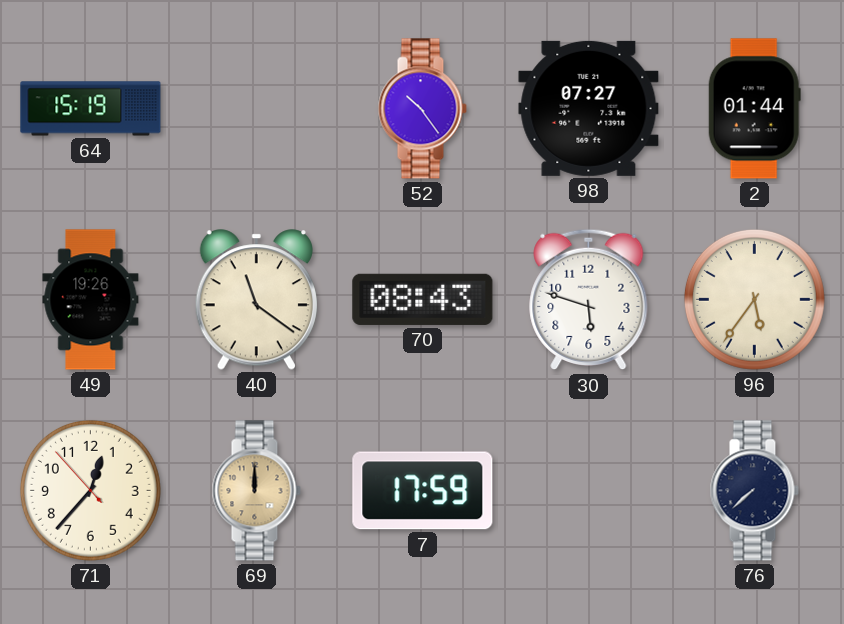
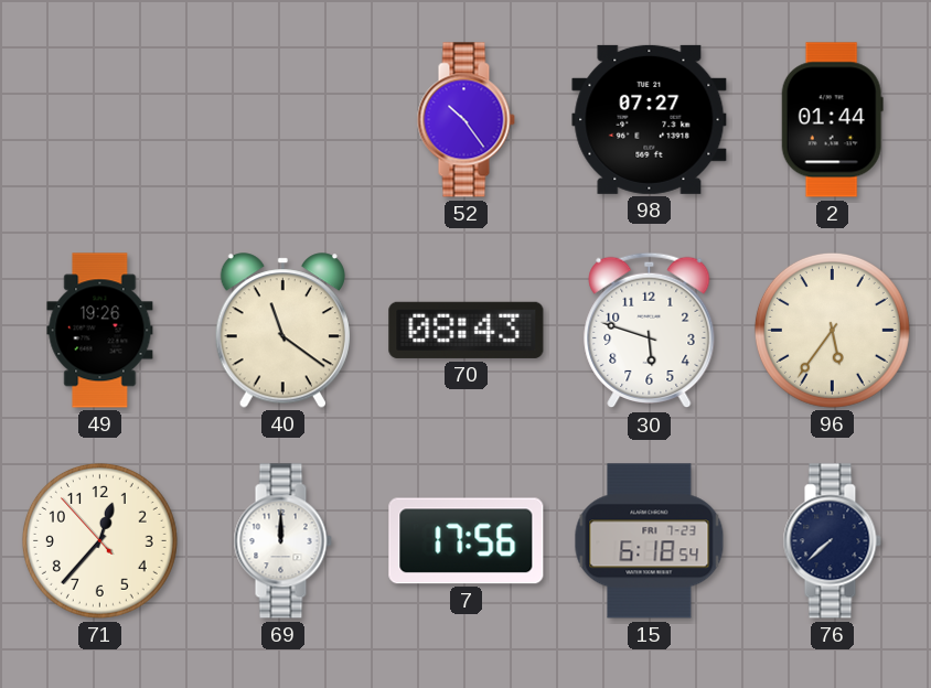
64: 15:19 -> none
69 dial: champagne -> white
7: 17:59 -> 17:56
15: none -> 6:18
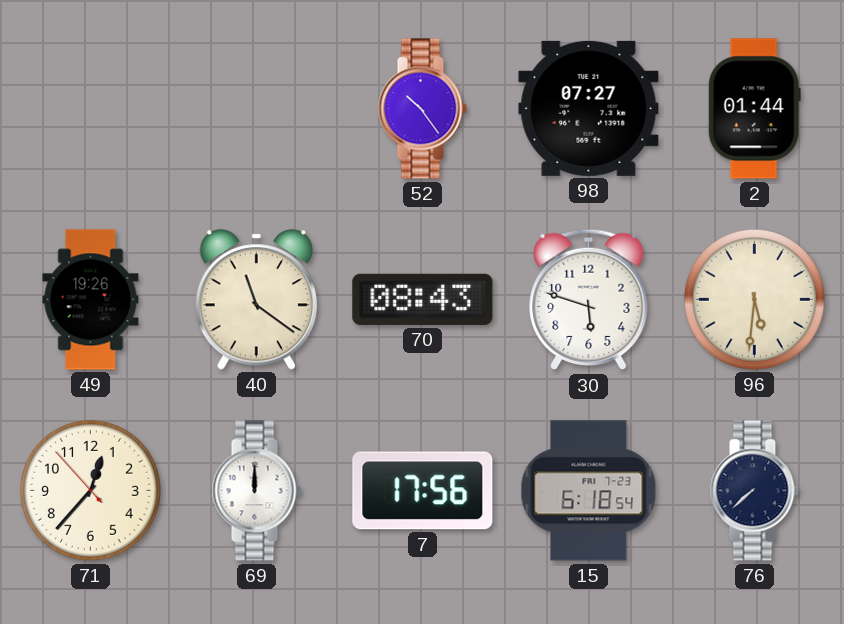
96: 5:36 -> 5:31
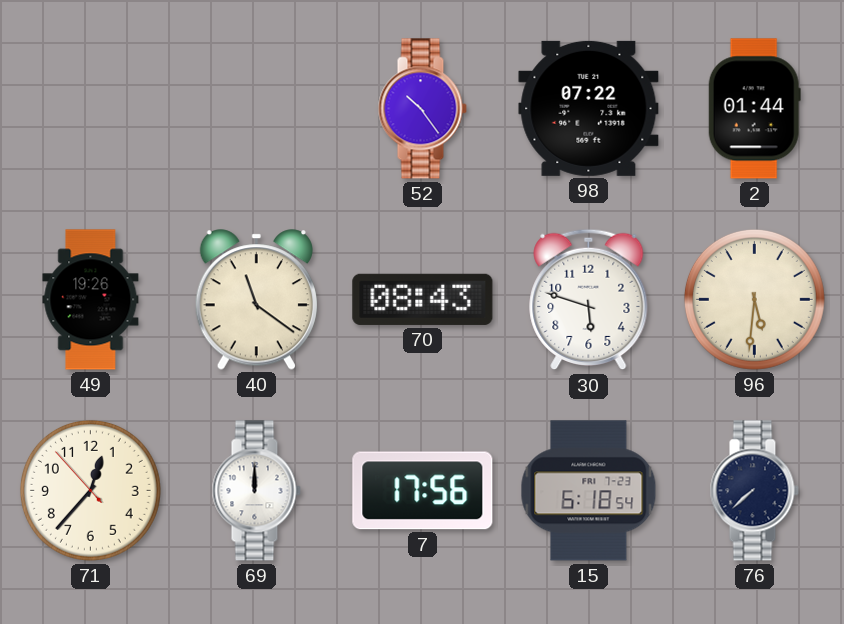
98: 07:27 -> 07:22
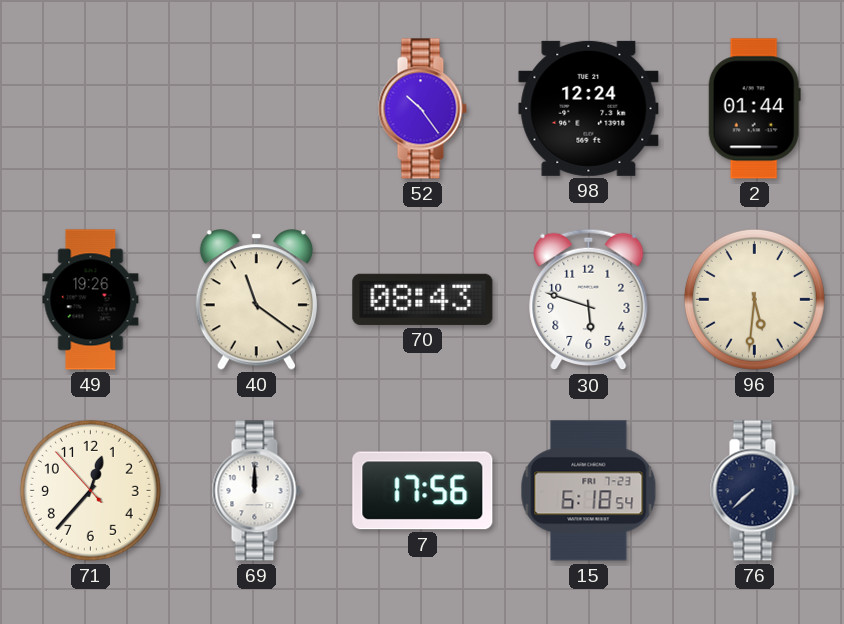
98: 07:22 -> 12:24
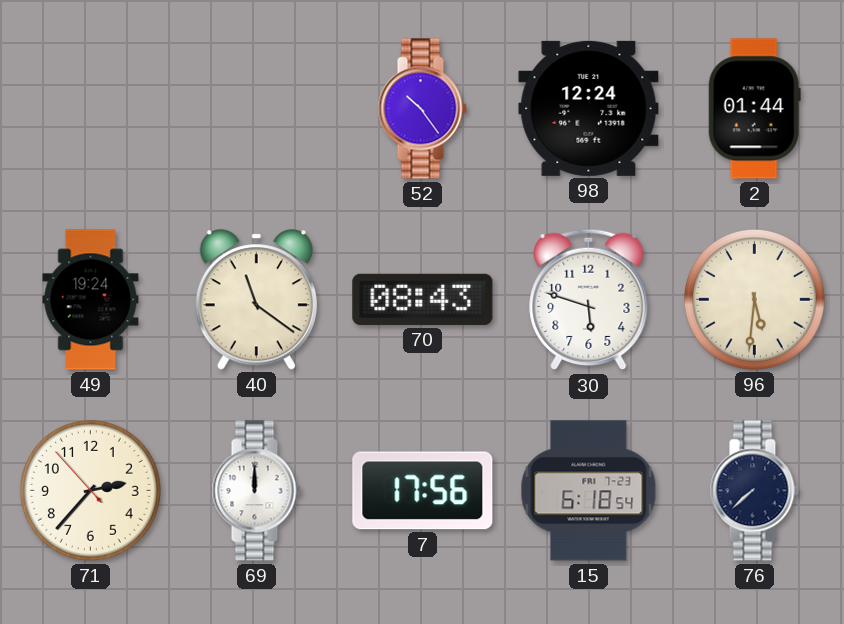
49: 19:26 -> 19:24
71: 12:36 -> 2:36
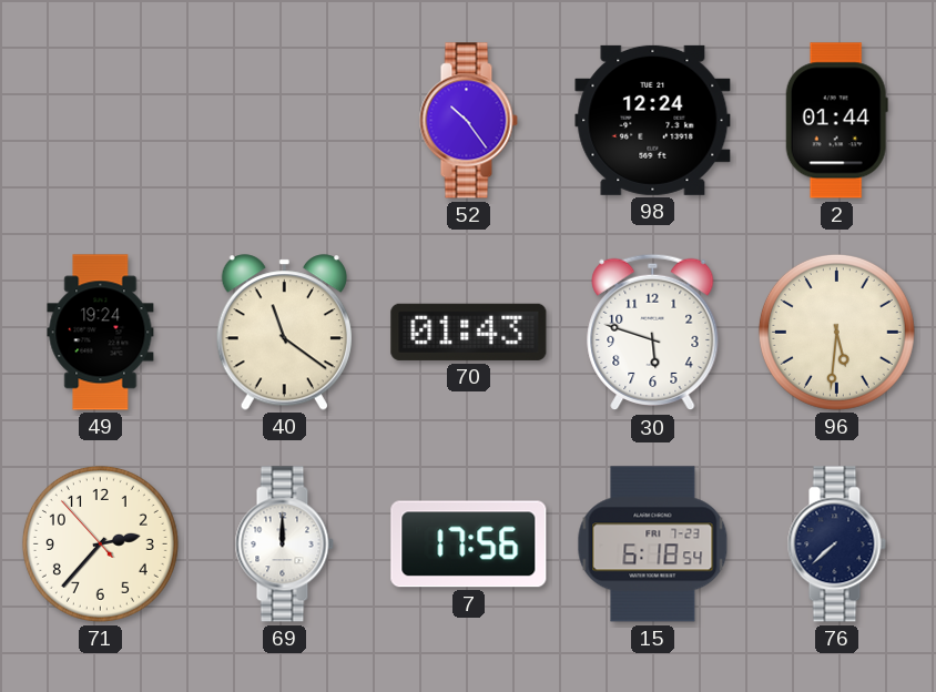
70: 08:43 -> 01:43
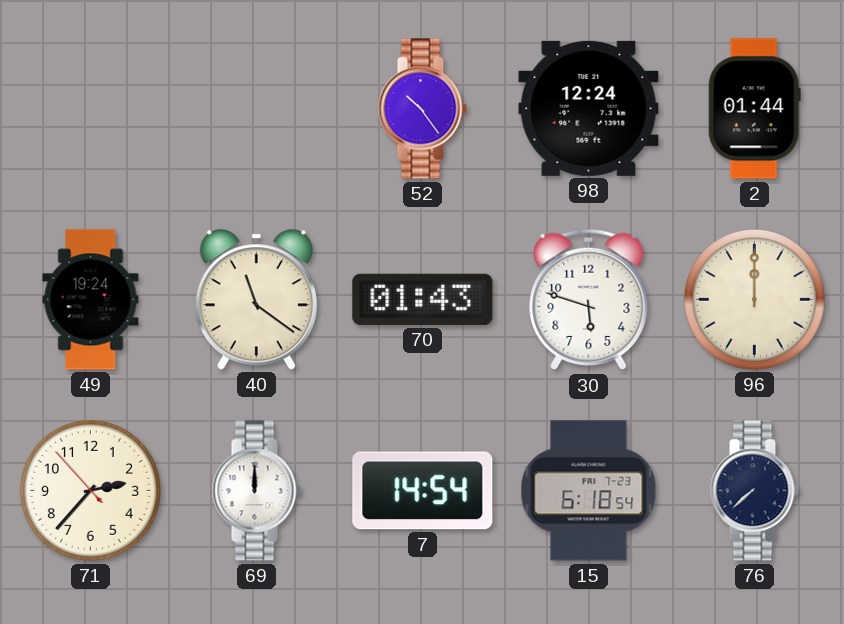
96: 5:31 -> 12:00
7: 17:56 -> 14:54
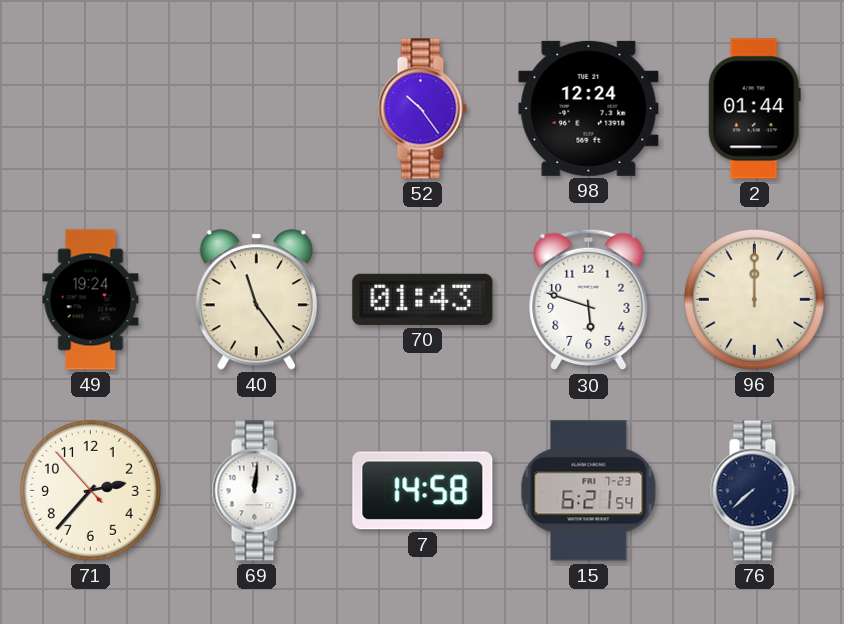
40: 11:21 -> 11:24
69: 12:00 -> 12:01
7: 14:54 -> 14:58
15: 6:18 -> 6:21
